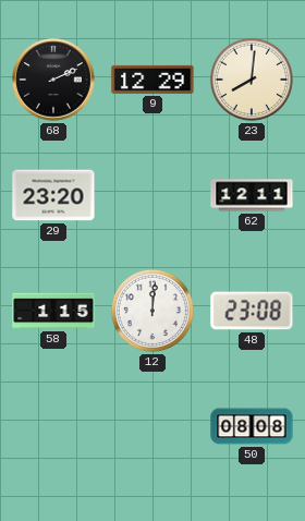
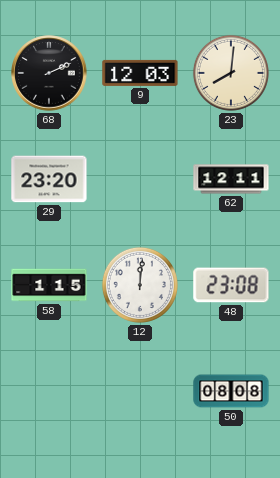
9: 12:29 -> 12:03
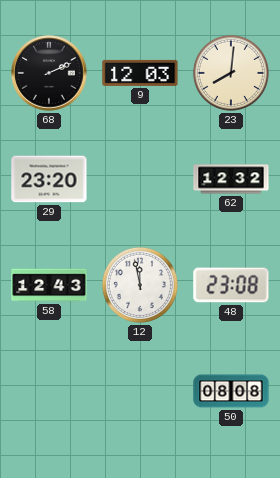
62: 12:11 -> 12:32
58: 1:15 -> 12:43
12: 12:01 -> 11:58
